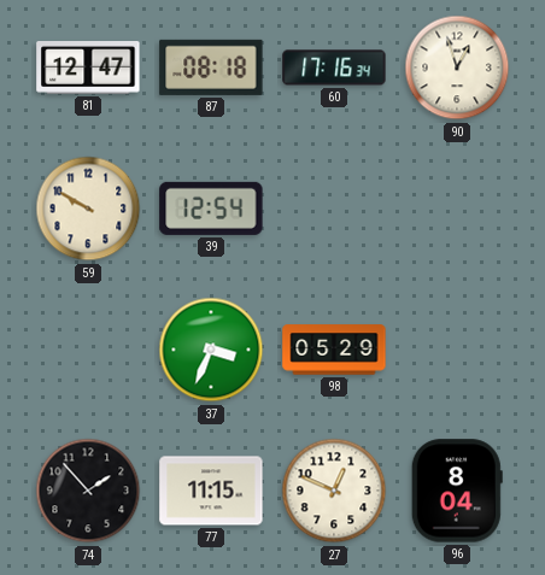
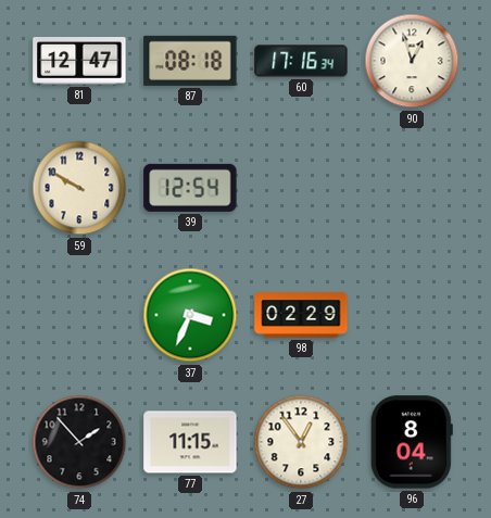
98: 05:29 -> 02:29
27: 12:49 -> 12:54
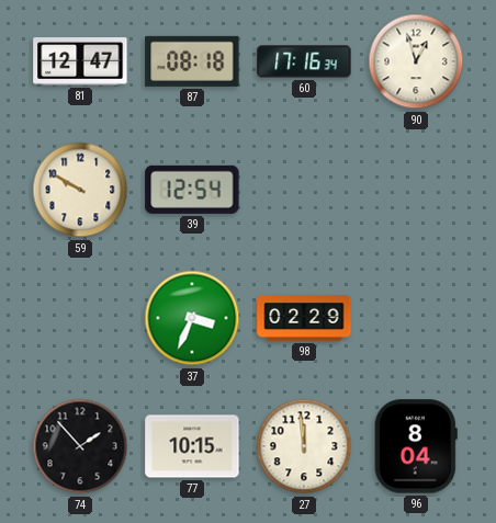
77: 11:15 -> 10:15
27: 12:54 -> 11:59
